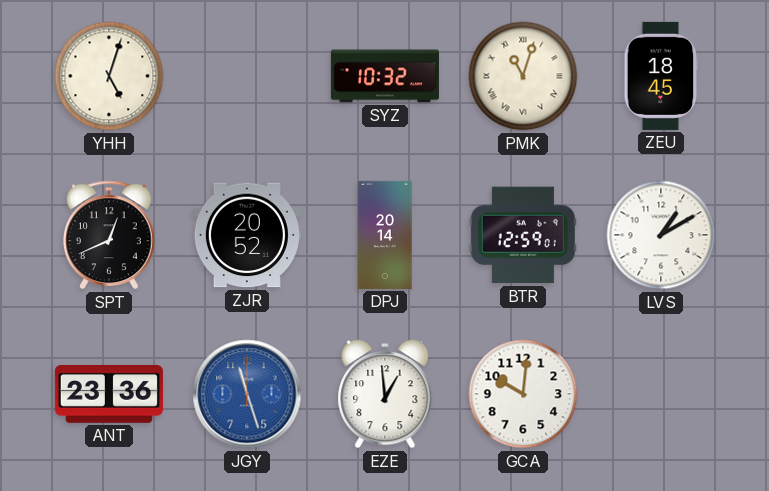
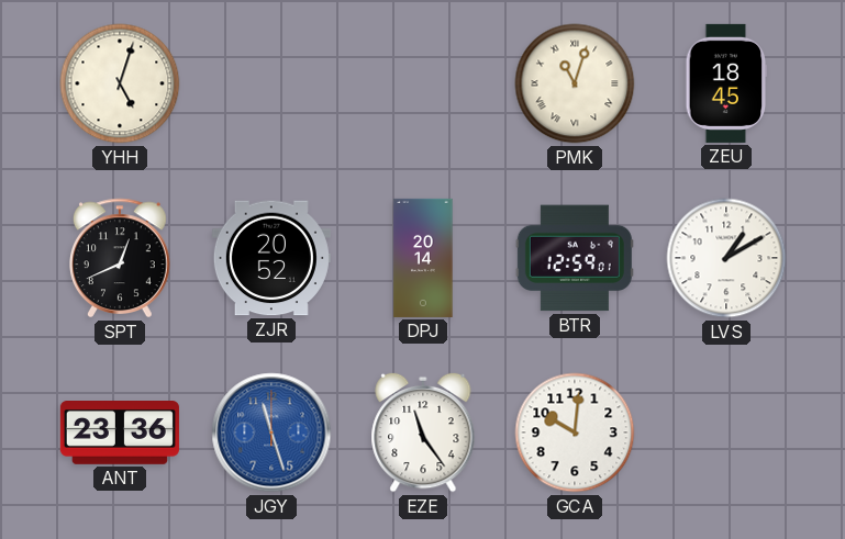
SYZ: 10:32 -> none
EZE: 12:59 -> 11:24
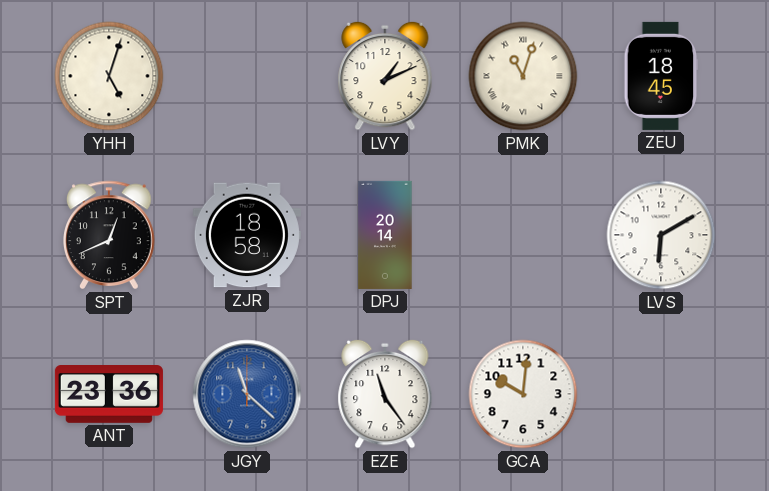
LVY: none -> 1:11
ZJR: 20:52 -> 18:58
BTR: 12:59 -> none
LVS: 1:10 -> 6:10
JGY: 11:27 -> 11:22
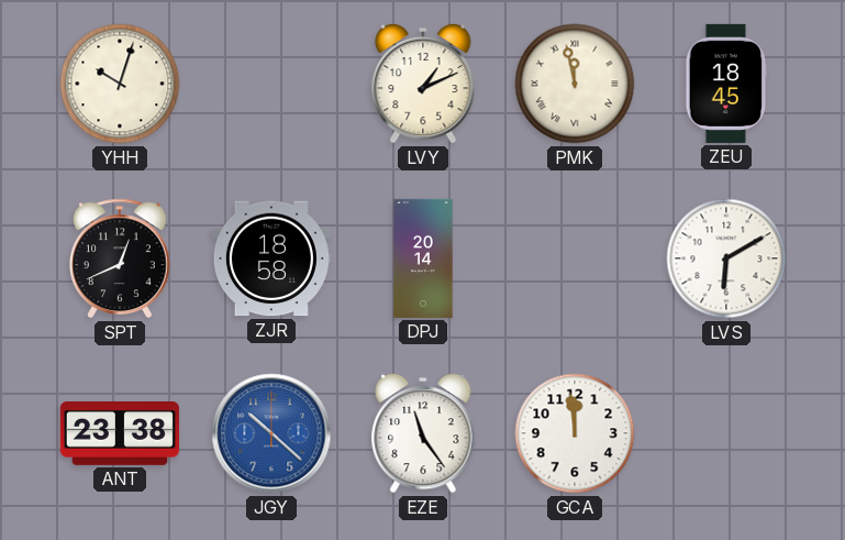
YHH: 5:03 -> 10:03
PMK: 11:03 -> 11:58
ANT: 23:36 -> 23:38
JGY: 11:22 -> 10:22
GCA: 10:01 -> 11:59
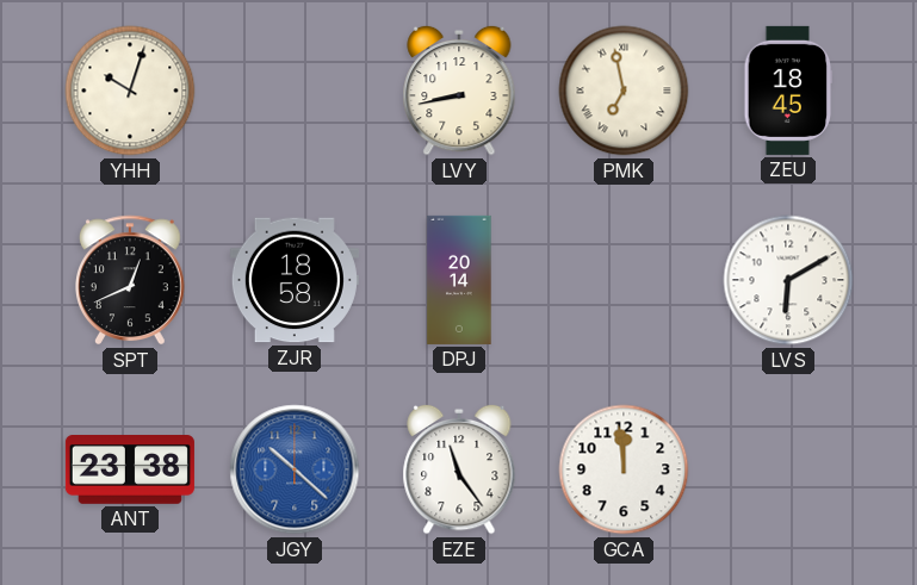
LVY: 1:11 -> 8:43
PMK: 11:58 -> 6:58
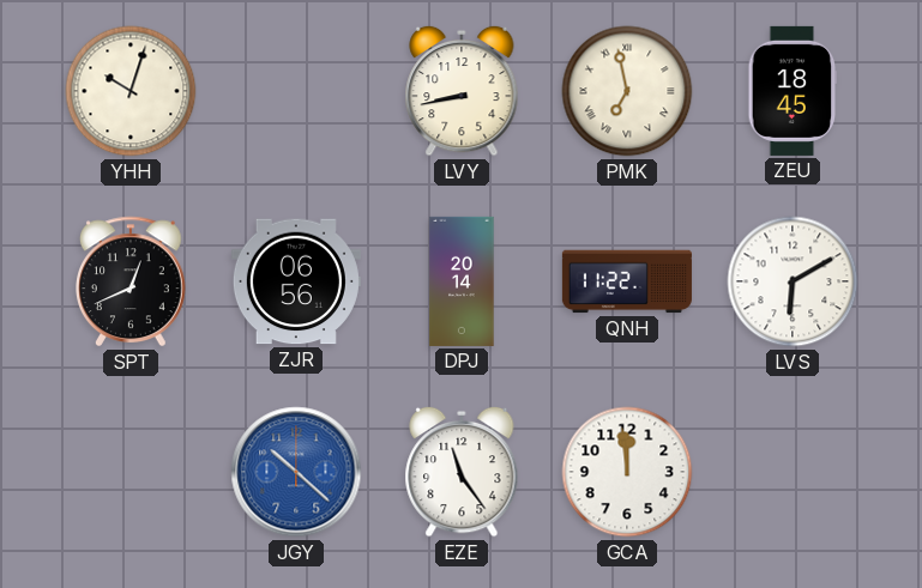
ZJR: 18:58 -> 06:56
QNH: none -> 11:22
ANT: 23:38 -> none
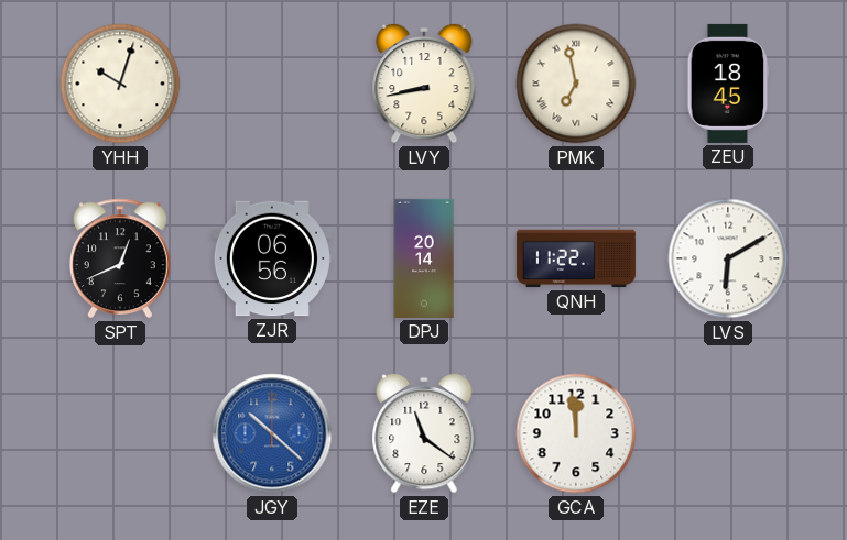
EZE: 11:24 -> 11:21
